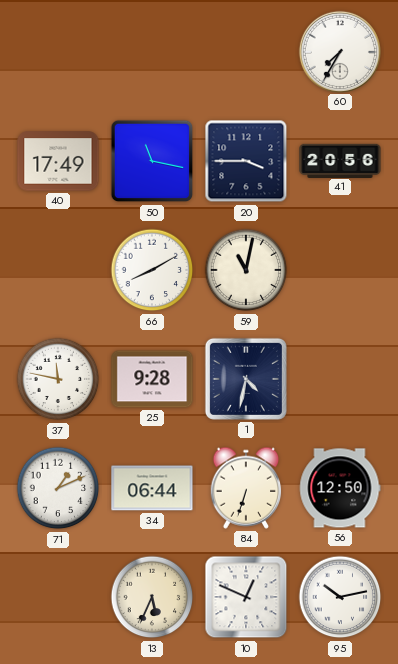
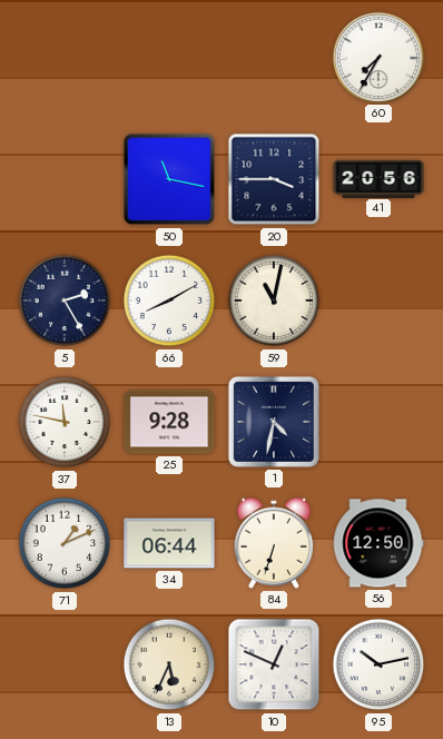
40: 17:49 -> none
5: none -> 2:25
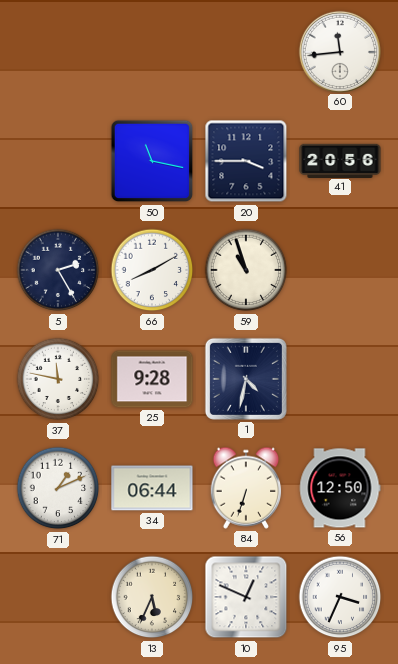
60: 7:35 -> 11:44
59: 11:02 -> 10:57
95: 10:13 -> 3:34
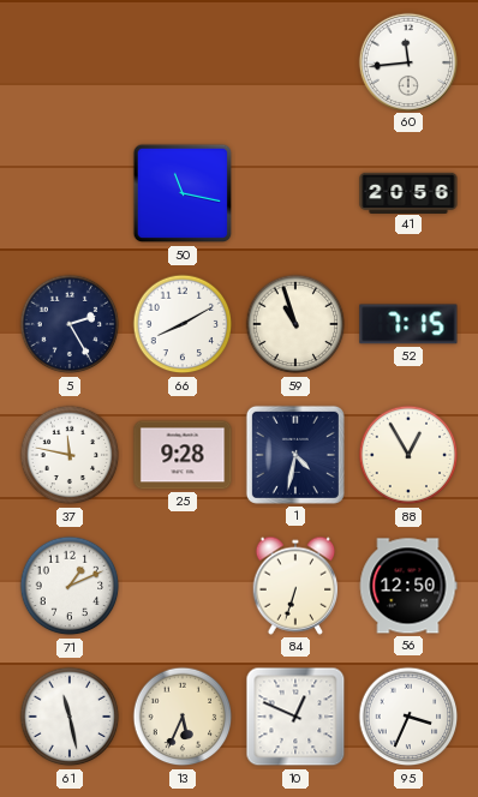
20: 3:45 -> none
52: none -> 7:15
88: none -> 12:55
34: 06:44 -> none
61: none -> 11:28
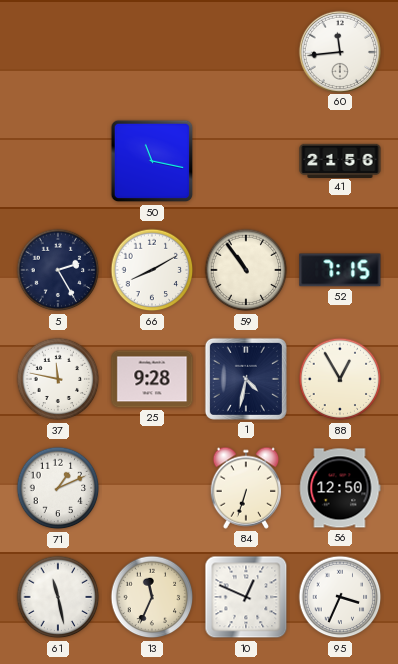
41: 20:56 -> 21:56
59: 10:57 -> 10:54
13: 5:34 -> 11:34
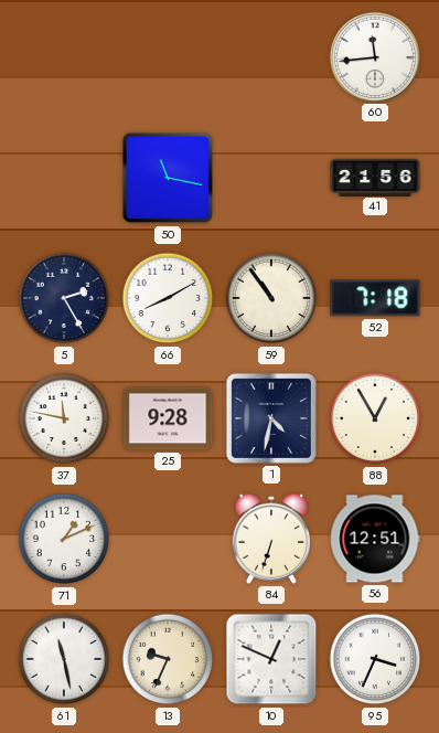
52: 7:15 -> 7:18
56: 12:50 -> 12:51
13: 11:34 -> 9:34
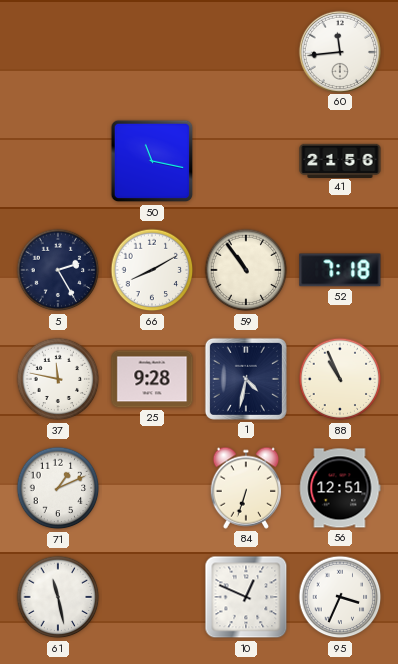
88: 12:55 -> 10:56
13: 9:34 -> none
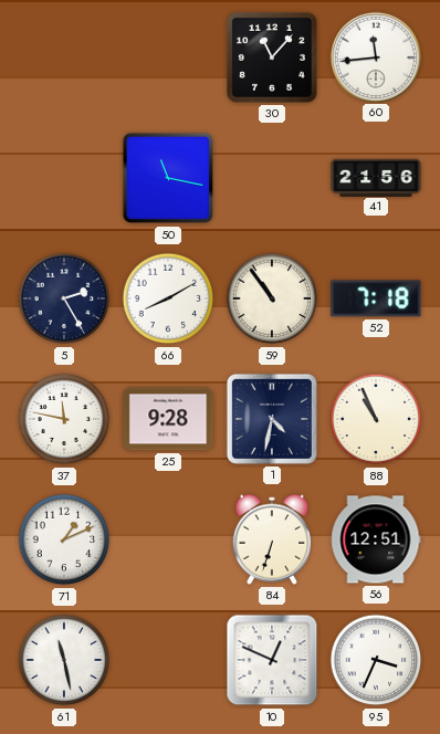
30: none -> 11:07
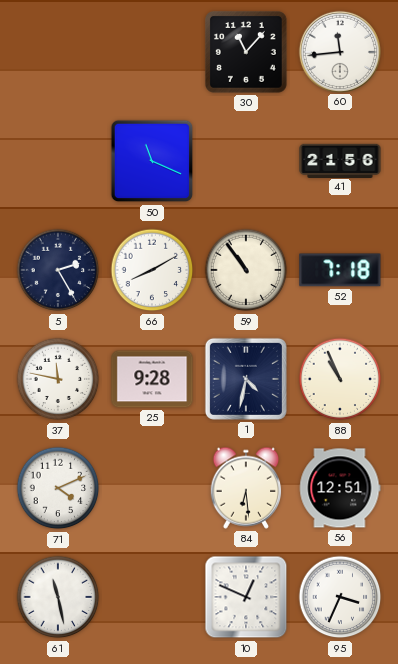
50: 11:17 -> 11:19
71: 1:11 -> 4:11
84: 6:33 -> 6:29
